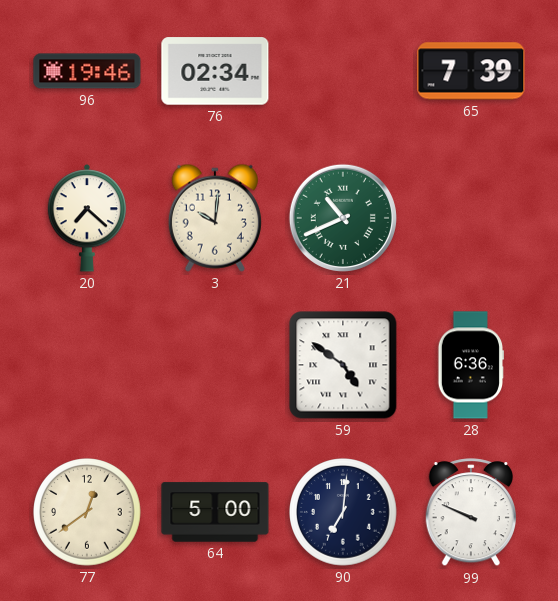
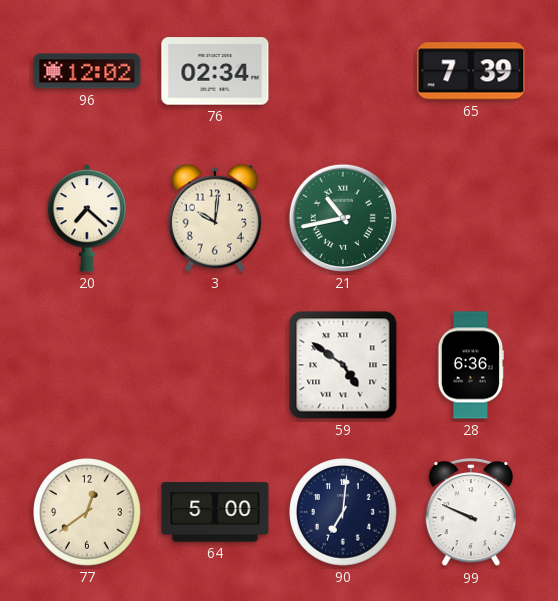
96: 19:46 -> 12:02
21: 10:41 -> 10:43
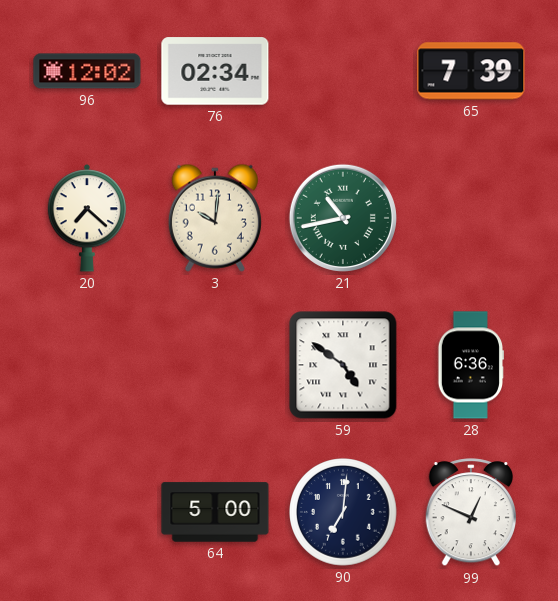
77: 12:39 -> none
99: 9:49 -> 12:49
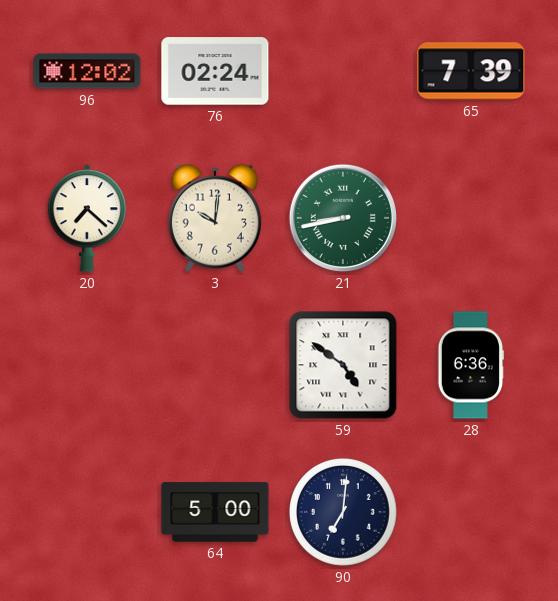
76: 02:34 -> 02:24
21: 10:43 -> 8:43
99: 12:49 -> none
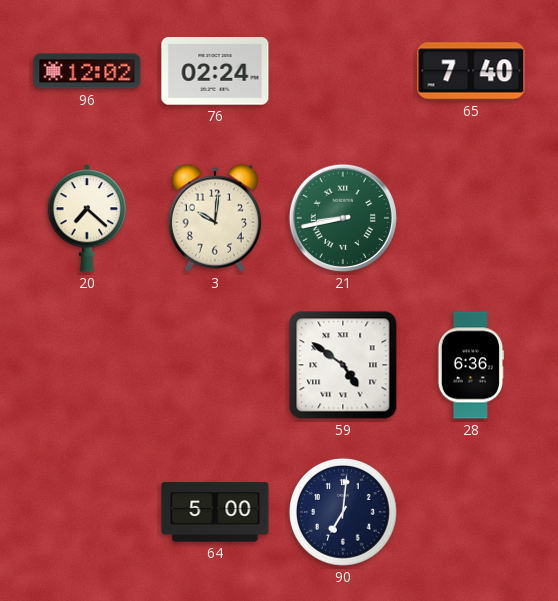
65: 7:39 -> 7:40
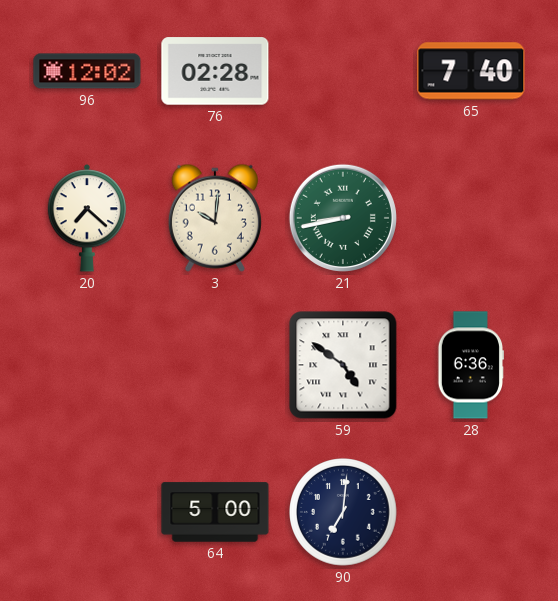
76: 02:24 -> 02:28
